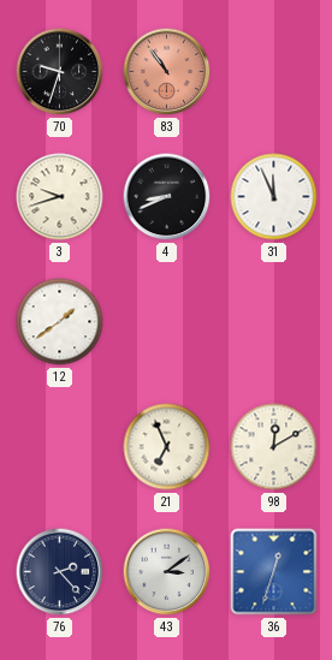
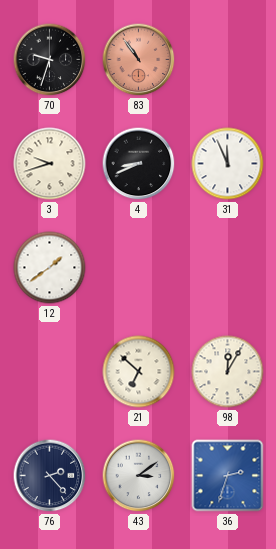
21: 6:56 -> 6:52
98: 12:10 -> 12:05
36: 12:33 -> 2:33
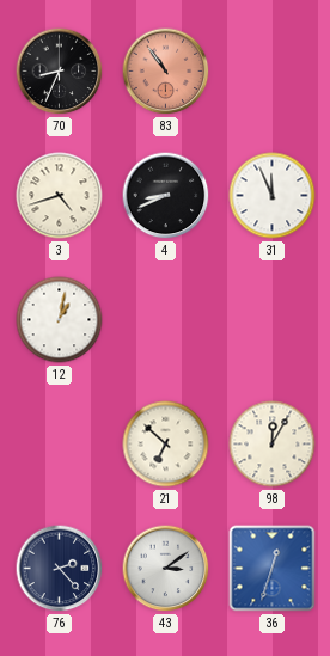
70: 9:33 -> 8:34
3: 9:42 -> 4:42
12: 1:39 -> 1:02
36: 2:33 -> 12:33
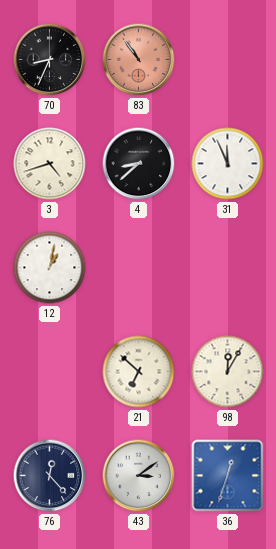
4: 8:41 -> 8:38
76: 2:23 -> 12:23
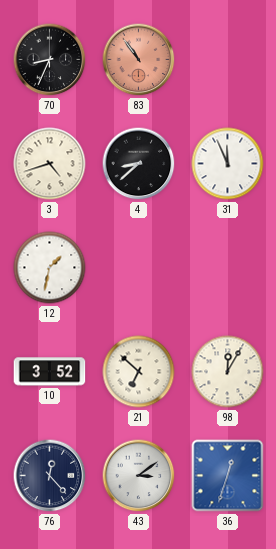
12: 1:02 -> 1:32
10: none -> 3:52
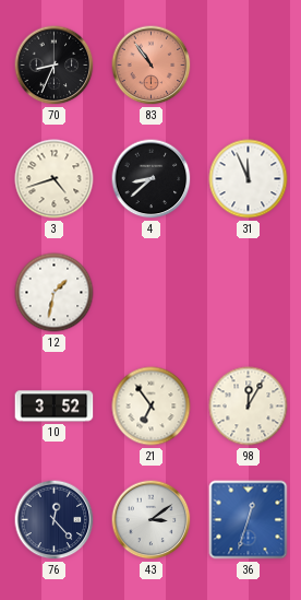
21: 6:52 -> 6:54
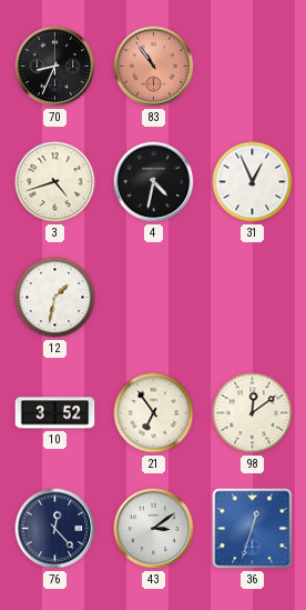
4: 8:38 -> 4:32
31: 11:56 -> 12:56
98: 12:05 -> 12:09
